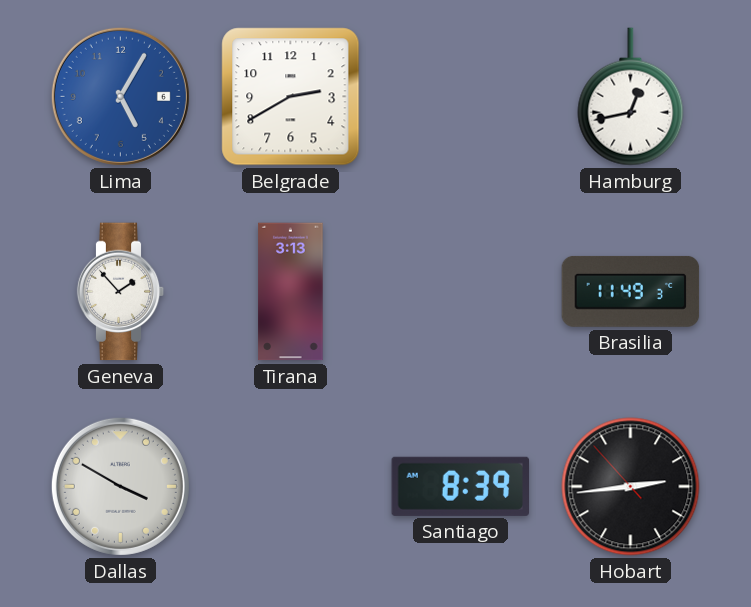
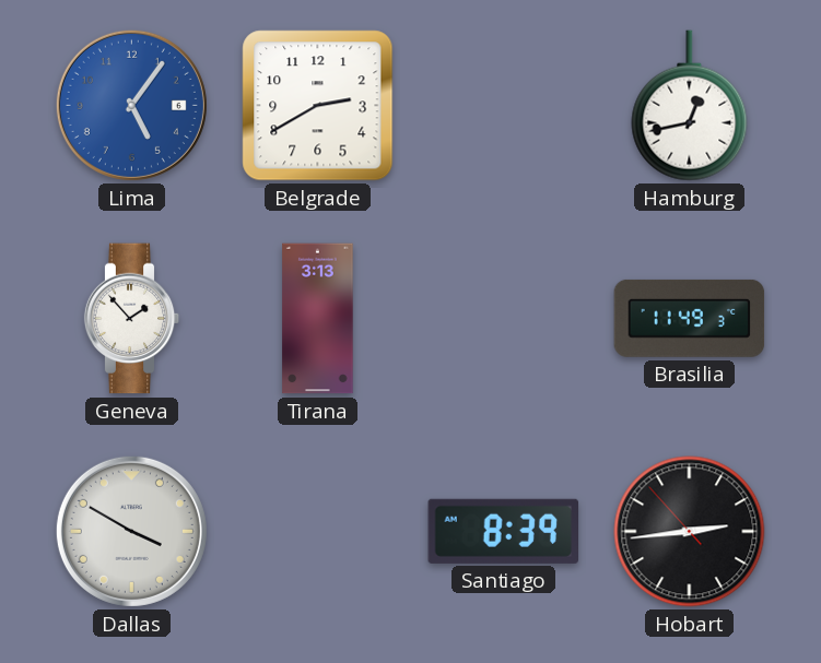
Lima: 5:05 -> 5:06
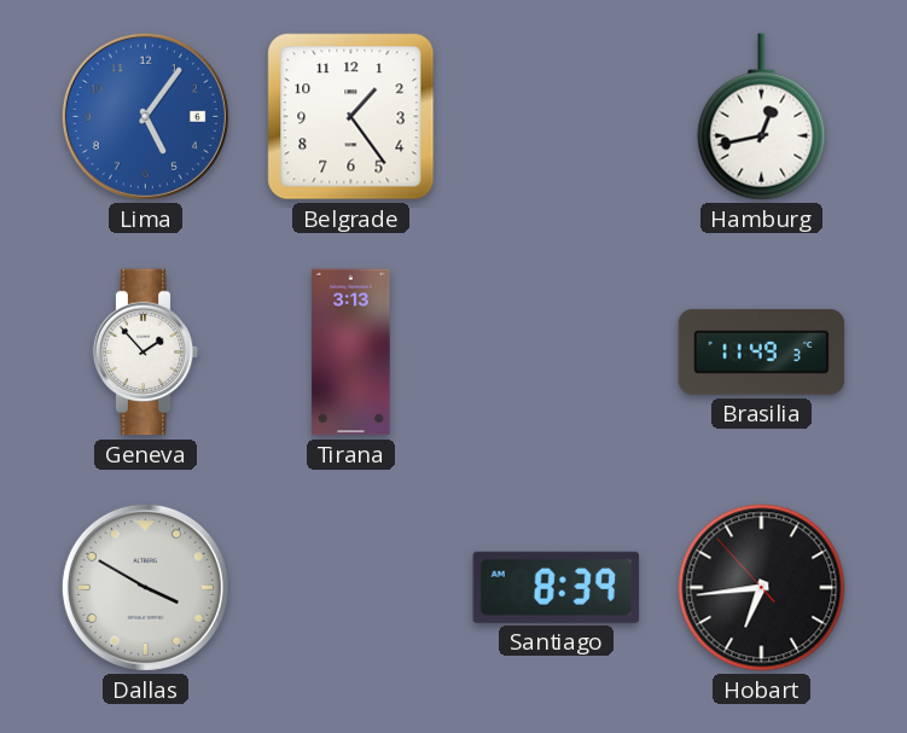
Belgrade: 2:40 -> 1:24
Hobart: 2:43 -> 6:43
